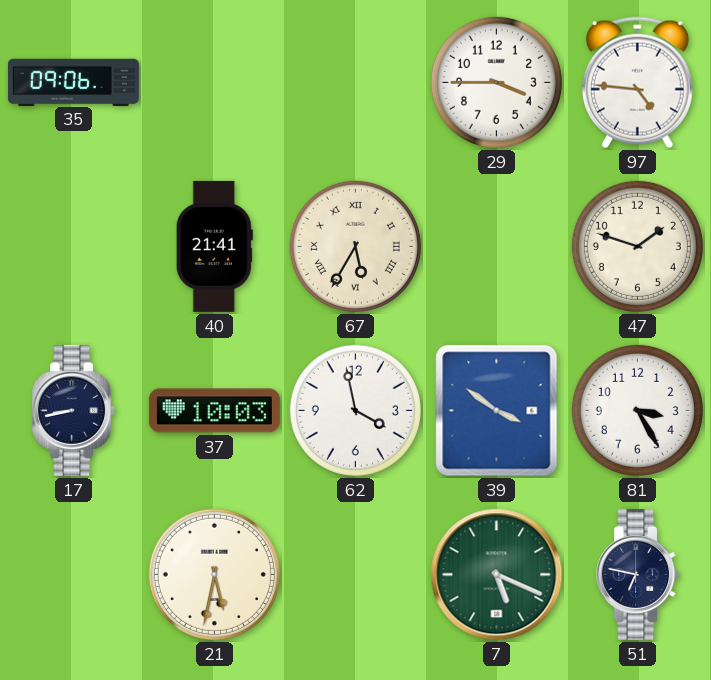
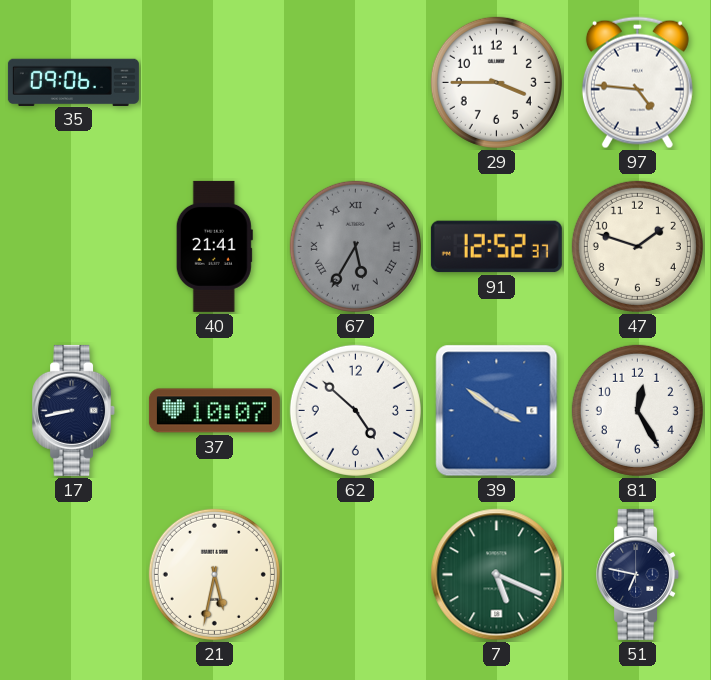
67 dial: cream -> grey
91: none -> 12:52
37: 10:03 -> 10:07
62: 3:58 -> 4:52
81: 3:25 -> 12:25
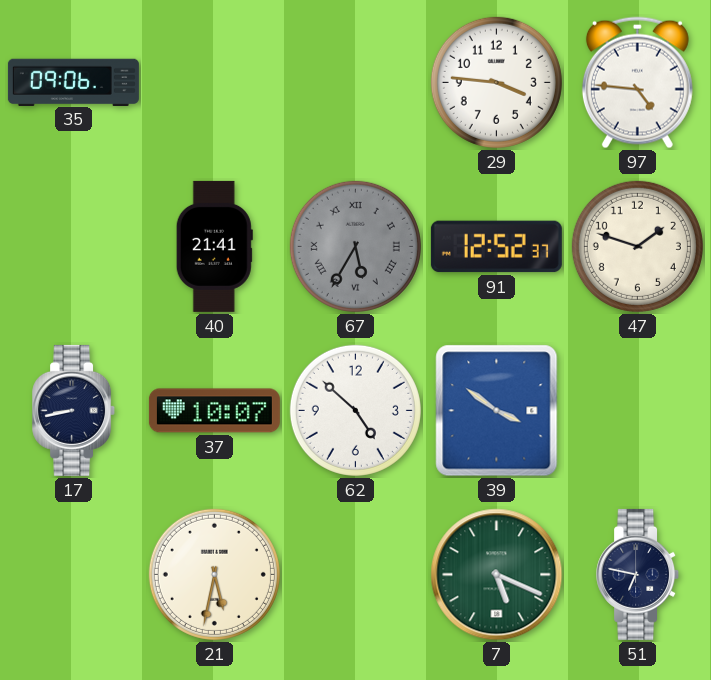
29: 3:45 -> 3:46
81: 12:25 -> none
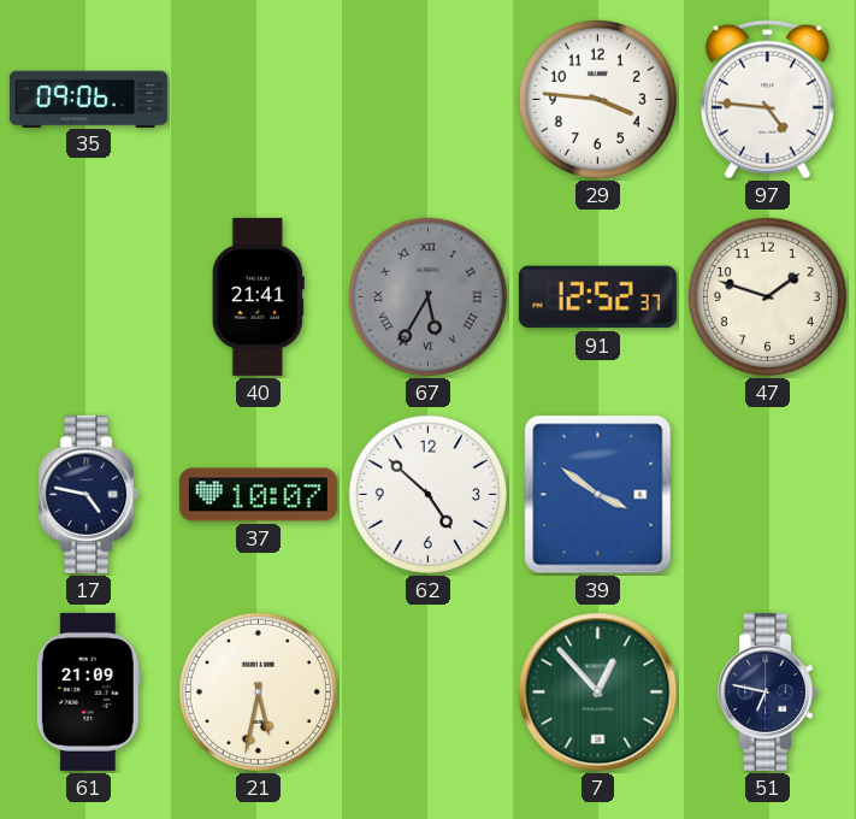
17: 8:43 -> 4:47
61: none -> 21:09
7: 5:19 -> 12:53
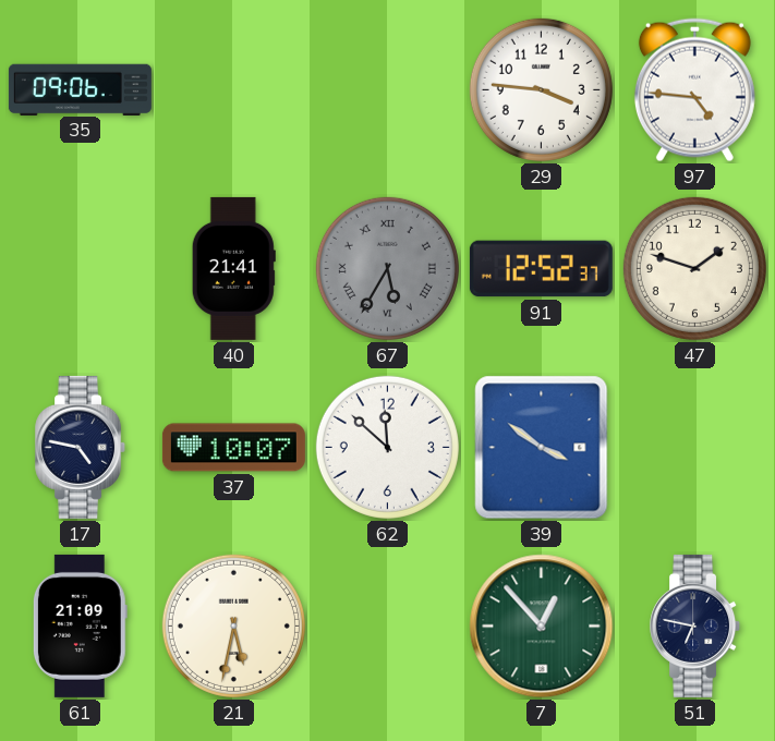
62: 4:52 -> 11:52
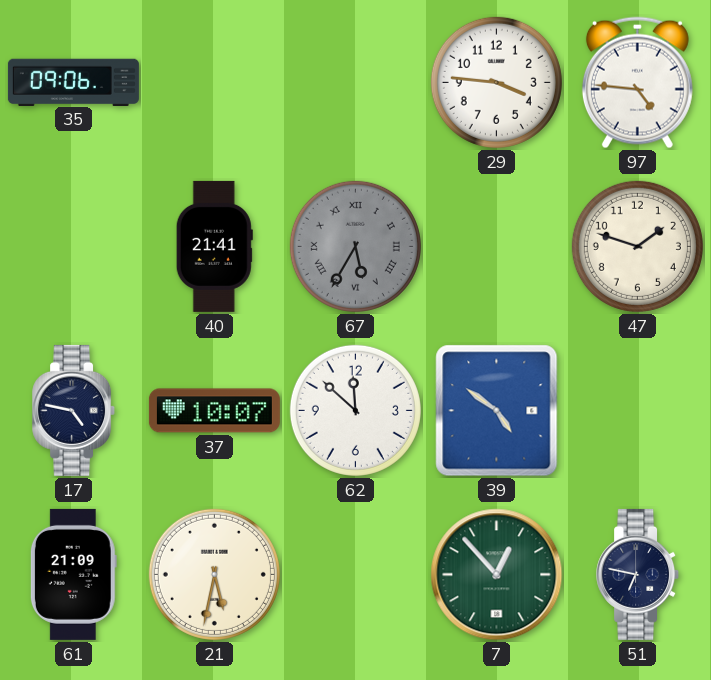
91: 12:52 -> none
39: 3:51 -> 4:51
